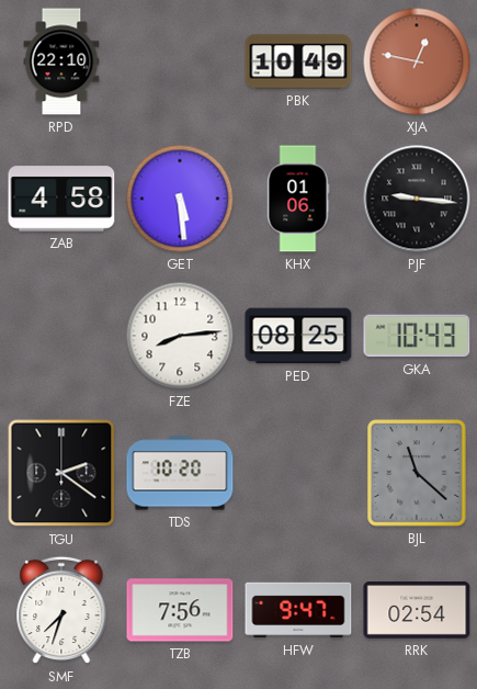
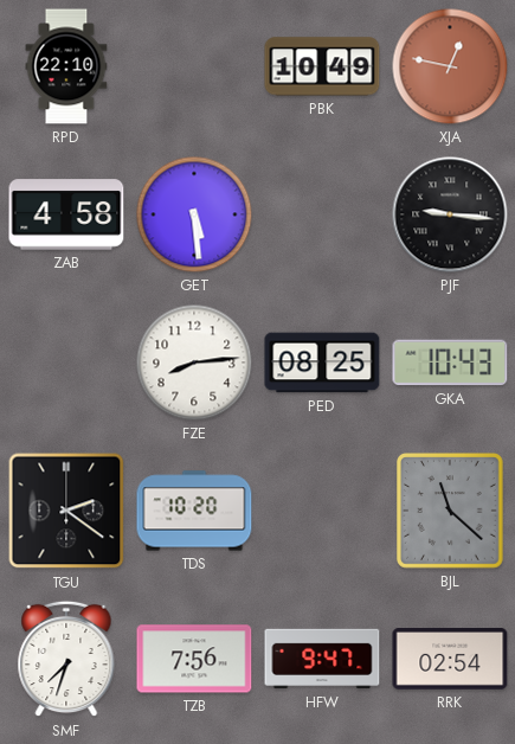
KHX: 01:06 -> none
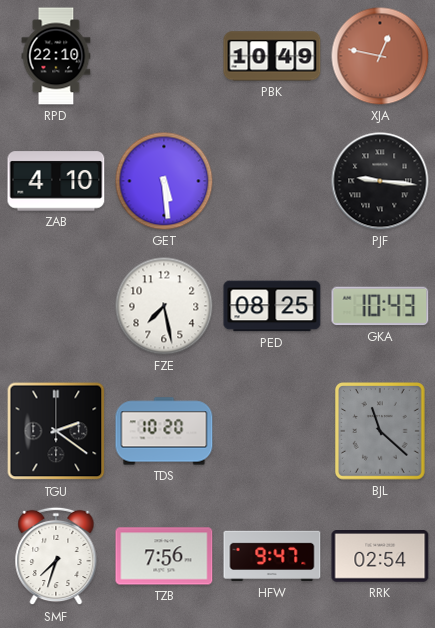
ZAB: 4:58 -> 4:10
FZE: 8:14 -> 7:28
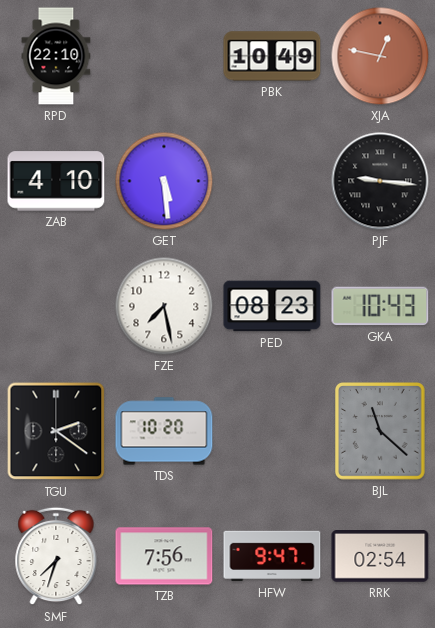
PED: 08:25 -> 08:23
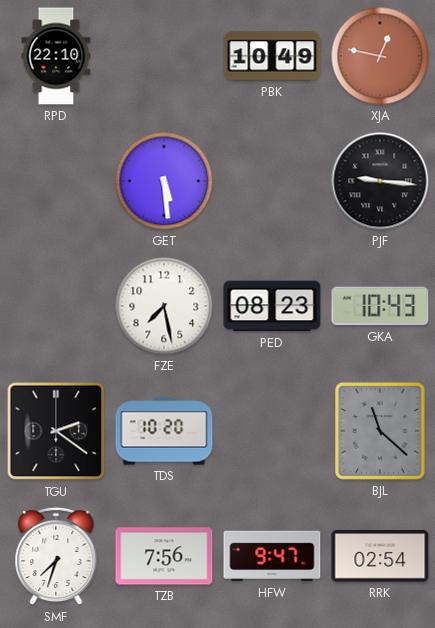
ZAB: 4:10 -> none
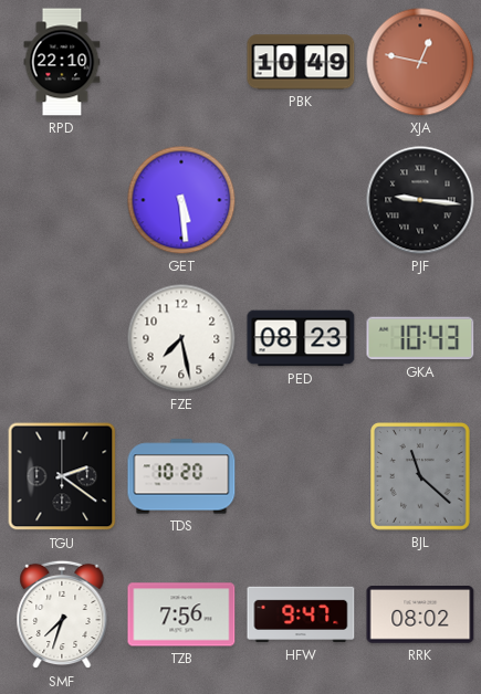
RRK: 02:54 -> 08:02
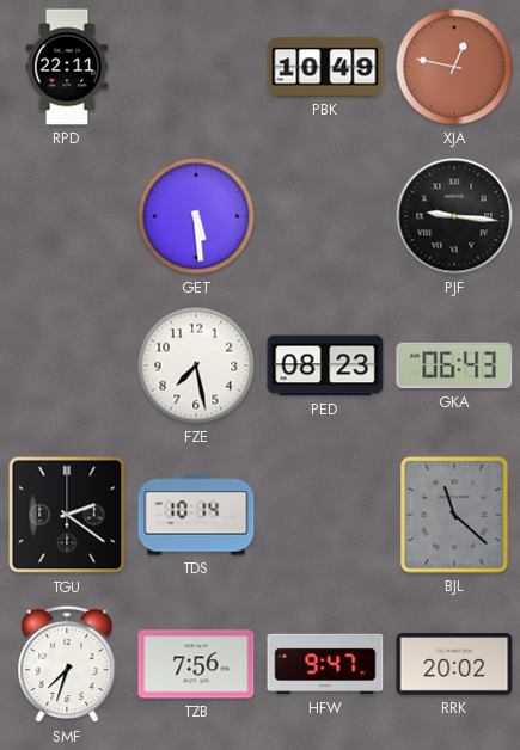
RPD: 22:10 -> 22:11
GKA: 10:43 -> 06:43
TDS: 10:20 -> 10:14
RRK: 08:02 -> 20:02
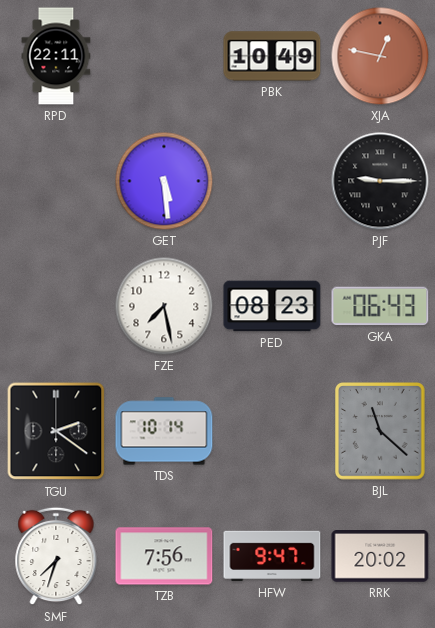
PJF: 9:16 -> 9:15
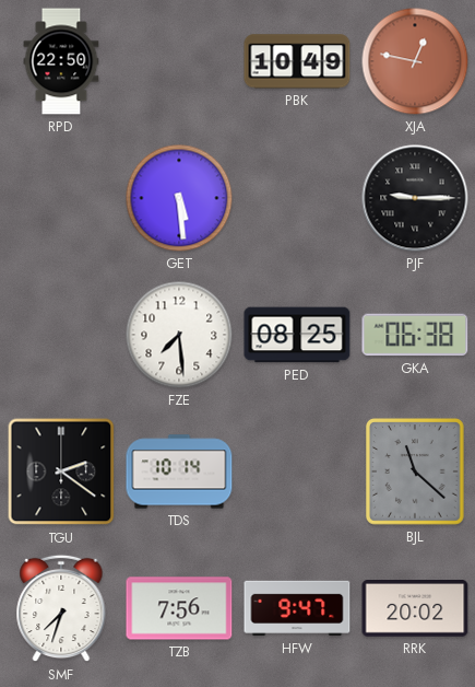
RPD: 22:11 -> 22:50
FZE: 7:28 -> 7:29
PED: 08:23 -> 08:25
GKA: 06:43 -> 06:38
